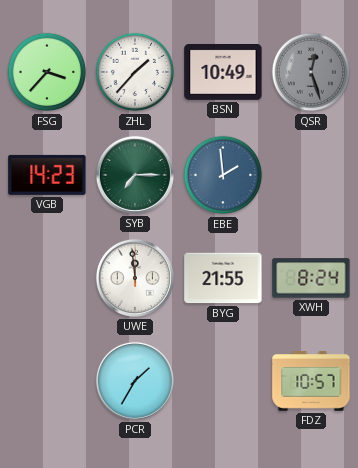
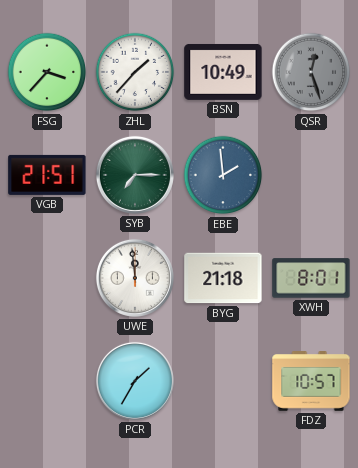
VGB: 14:23 -> 21:51
BYG: 21:55 -> 21:18
XWH: 8:24 -> 8:01
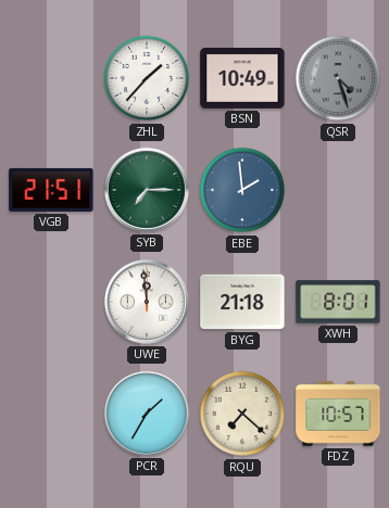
FSG: 3:37 -> none
QSR: 12:27 -> 4:27
RQU: none -> 7:22
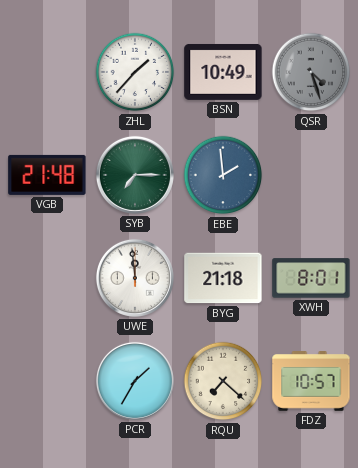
VGB: 21:51 -> 21:48
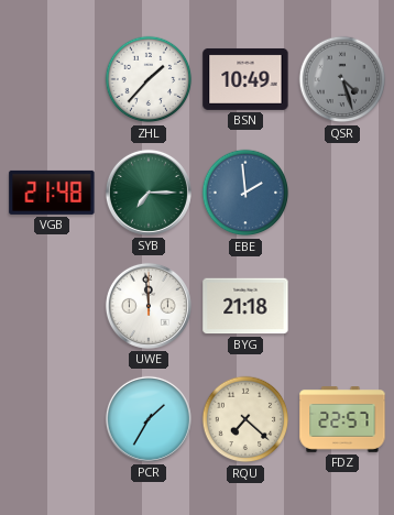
XWH: 8:01 -> none
FDZ: 10:57 -> 22:57
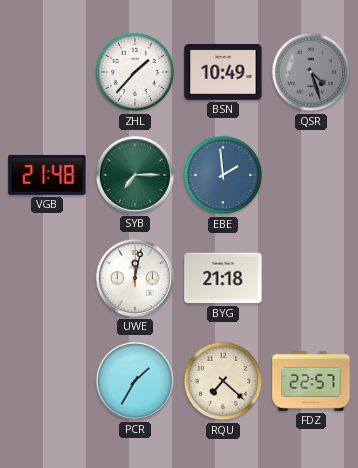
UWE: 11:59 -> 12:02
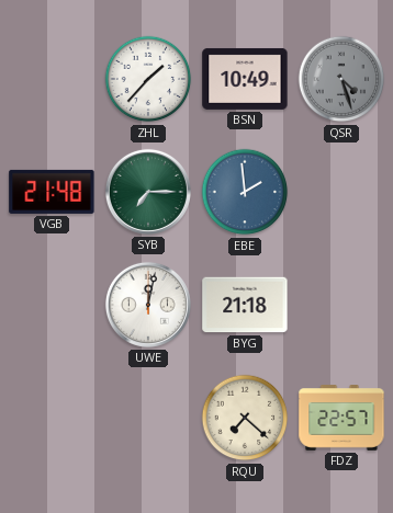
PCR: 1:35 -> none
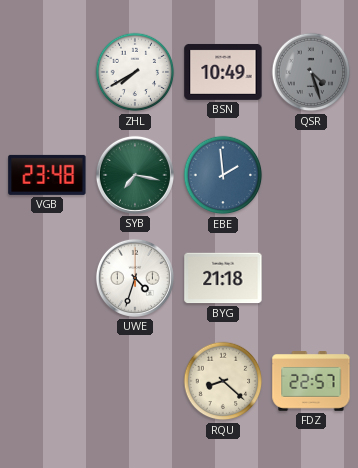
ZHL: 1:37 -> 7:40
VGB: 21:48 -> 23:48
SYB: 7:15 -> 7:17
UWE: 12:02 -> 4:33
RQU: 7:22 -> 8:22
